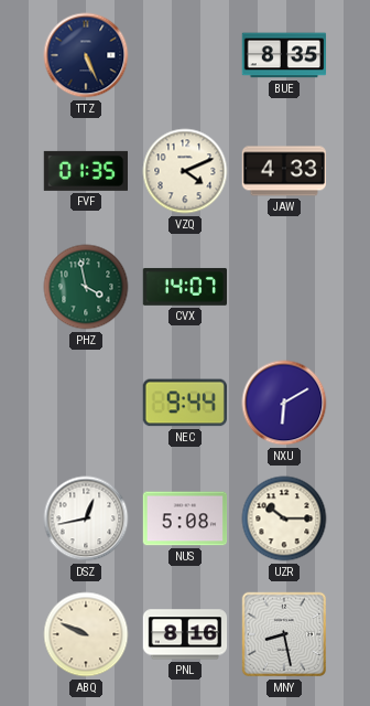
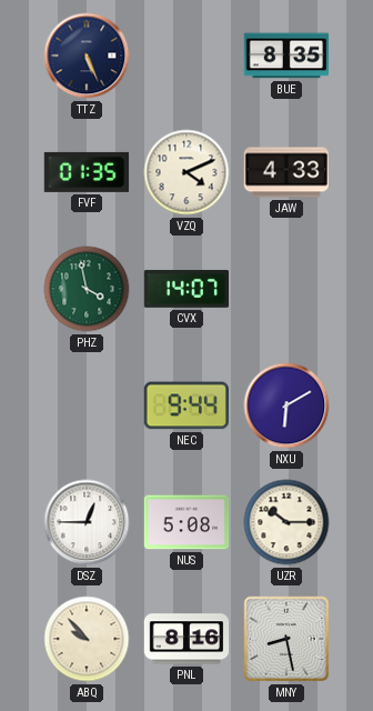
DSZ: 12:43 -> 12:45
ABQ: 9:49 -> 9:53
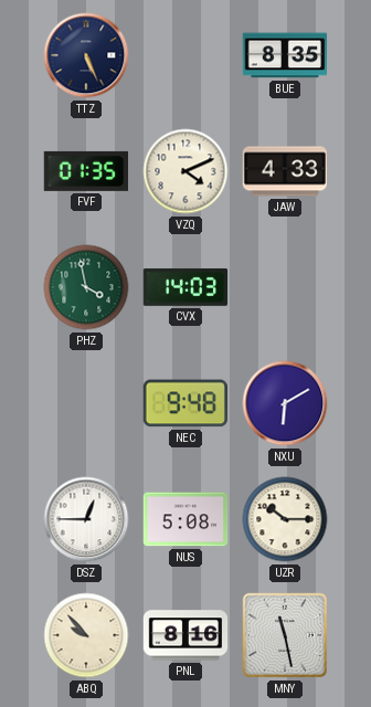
CVX: 14:07 -> 14:03
NEC: 9:44 -> 9:48
MNY: 8:28 -> 11:28
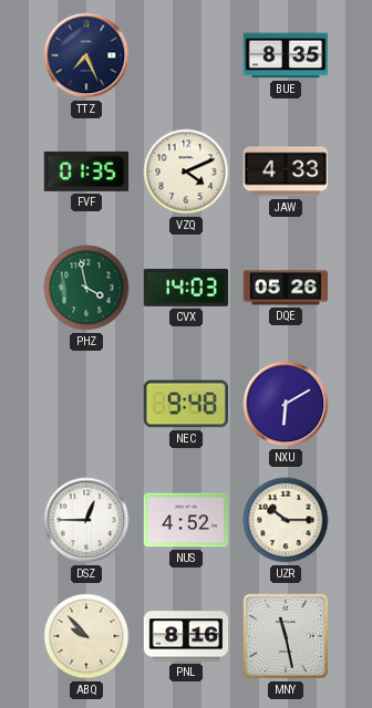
TTZ: 5:26 -> 7:26
DQE: none -> 05:26
NUS: 5:08 -> 4:52
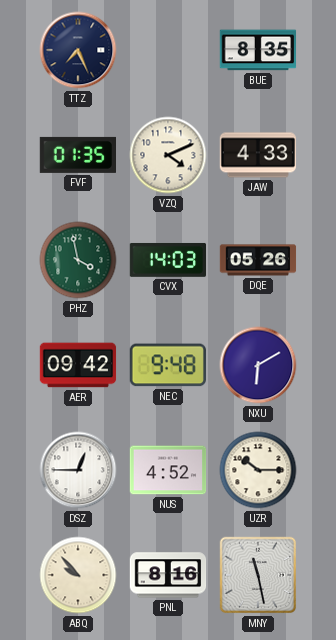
AER: none -> 09:42
